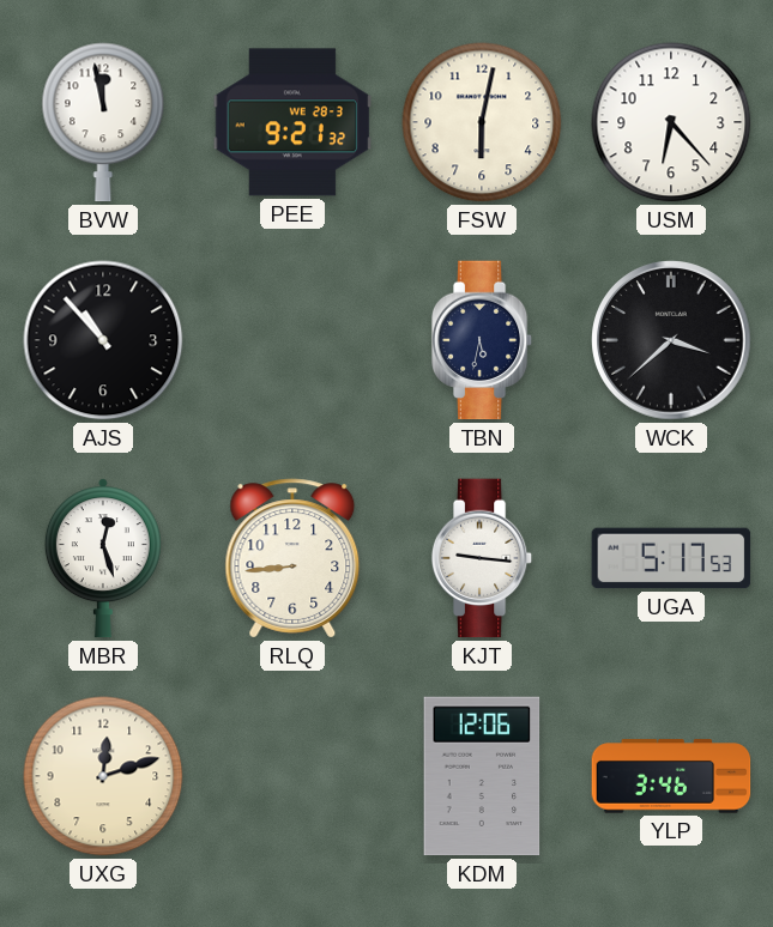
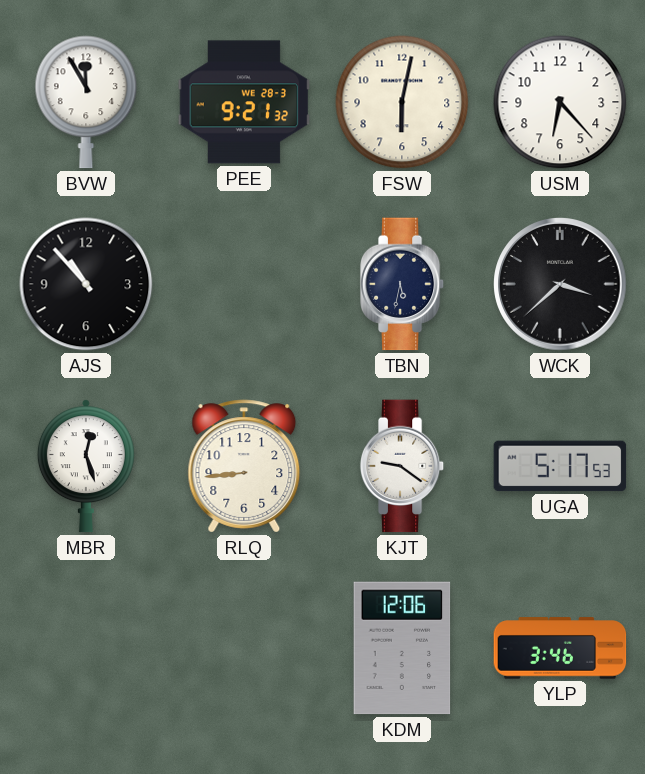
BVW: 11:58 -> 11:55
KJT: 9:16 -> 9:21
UXG: 12:12 -> none
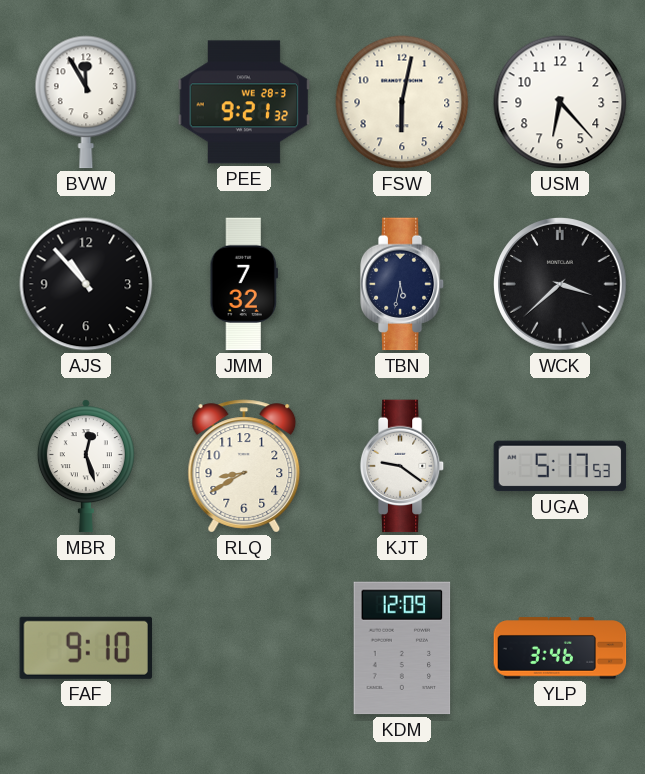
JMM: none -> 7:32
RLQ: 8:44 -> 8:40
FAF: none -> 9:10
KDM: 12:06 -> 12:09
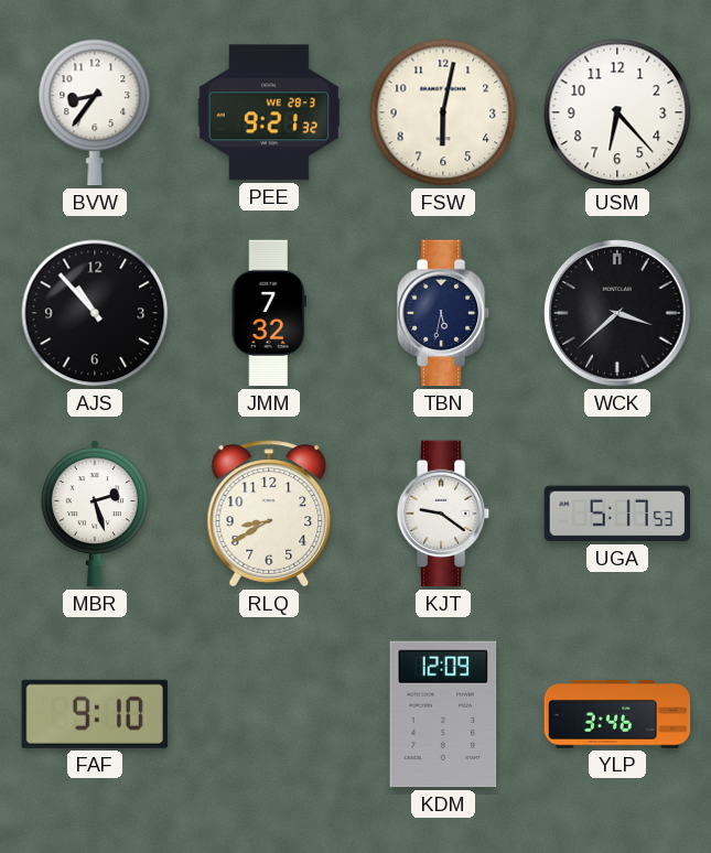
BVW: 11:55 -> 8:36
MBR: 12:27 -> 2:27
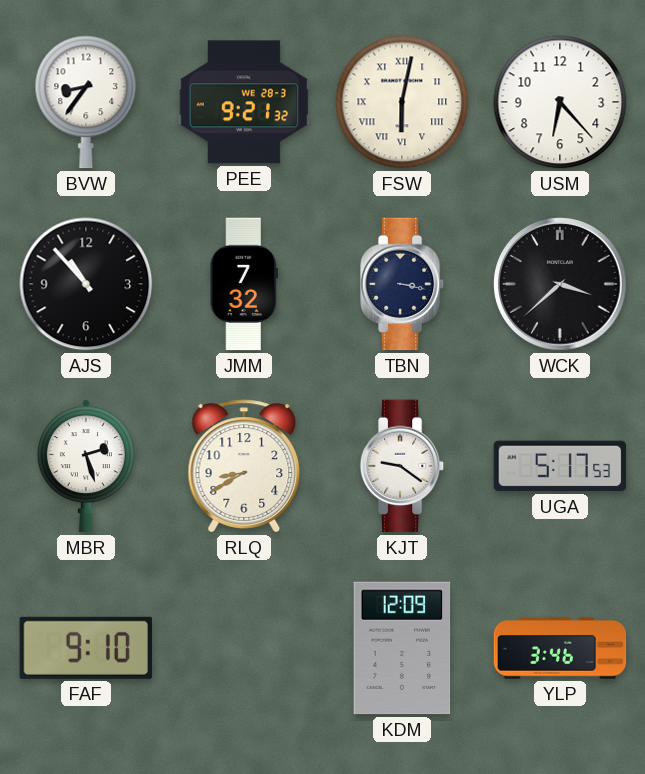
FSW numerals: Arabic -> Roman
TBN: 5:32 -> 3:17
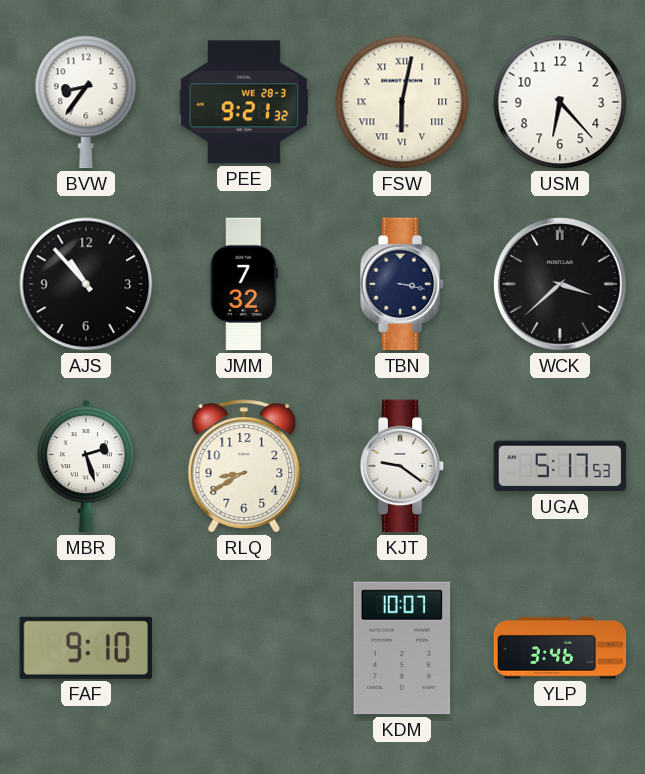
KDM: 12:09 -> 10:07
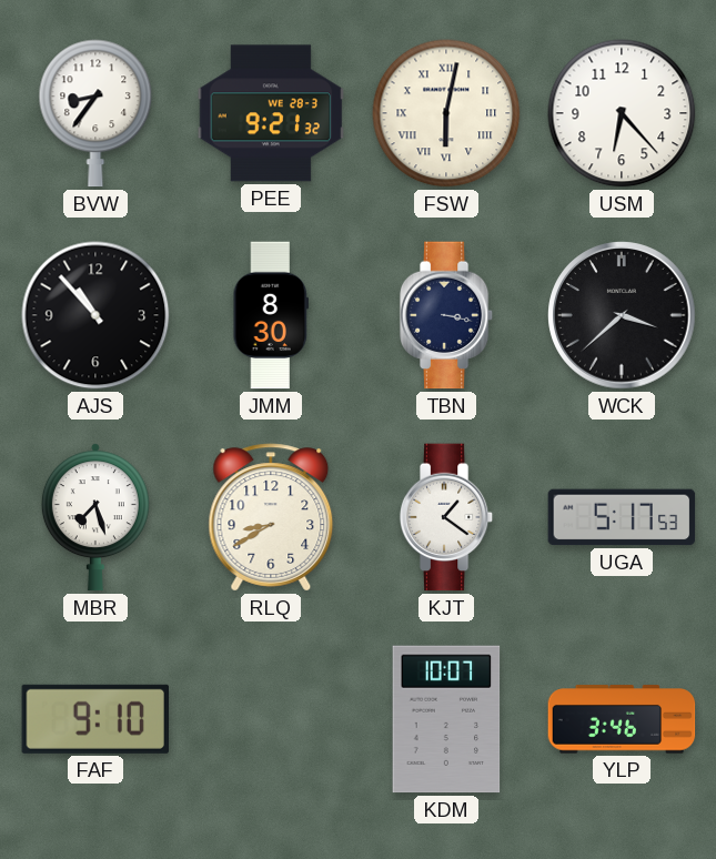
JMM: 7:32 -> 8:30
MBR: 2:27 -> 7:27
KJT: 9:21 -> 1:21
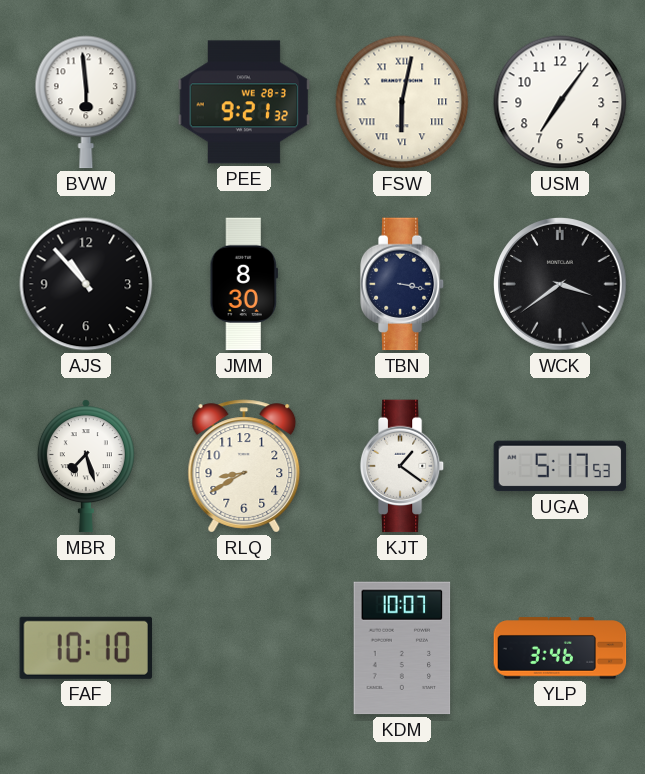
BVW: 8:36 -> 5:59
USM: 6:23 -> 7:06
WCK: 3:38 -> 3:39
FAF: 9:10 -> 10:10
